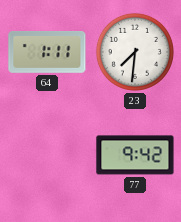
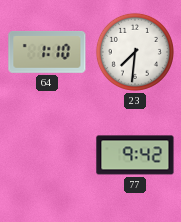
64: 1:11 -> 1:10
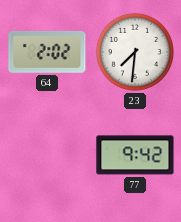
64: 1:10 -> 2:02
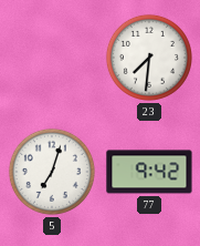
64: 2:02 -> none
5: none -> 7:03
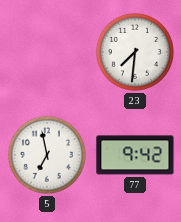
5: 7:03 -> 6:58
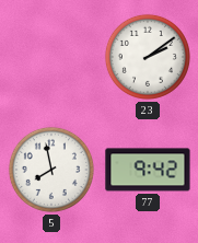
23: 7:31 -> 2:09
5: 6:58 -> 7:58
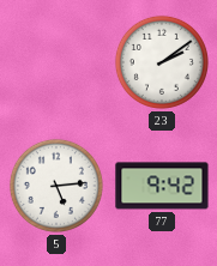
5: 7:58 -> 5:14
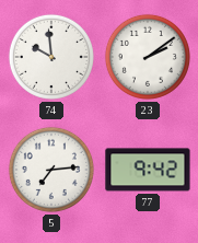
74: none -> 9:59
5: 5:14 -> 7:14
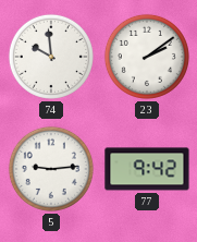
5: 7:14 -> 9:14
